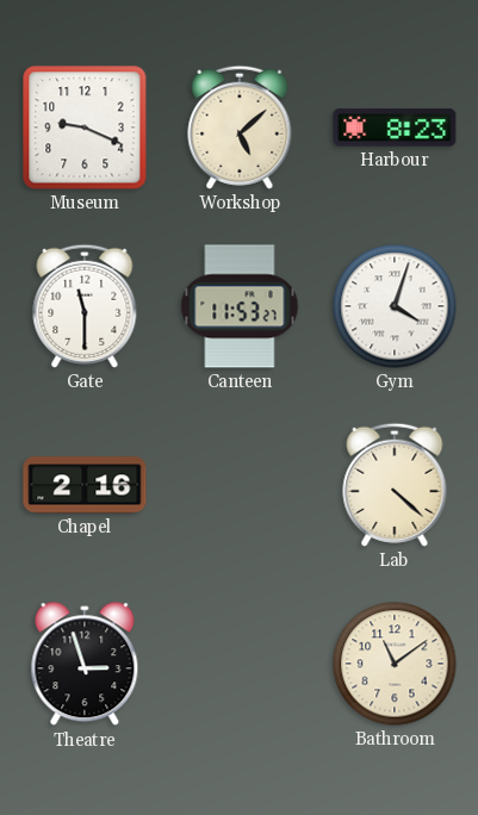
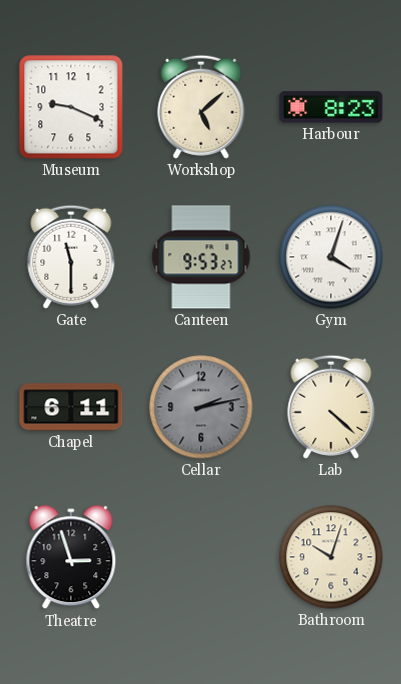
Canteen: 11:53 -> 9:53
Chapel: 2:16 -> 6:11
Cellar: none -> 2:13
Bathroom: 11:09 -> 10:03
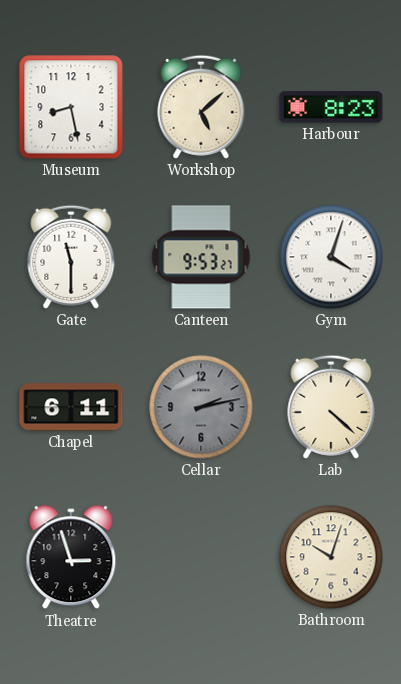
Museum: 9:19 -> 8:28
